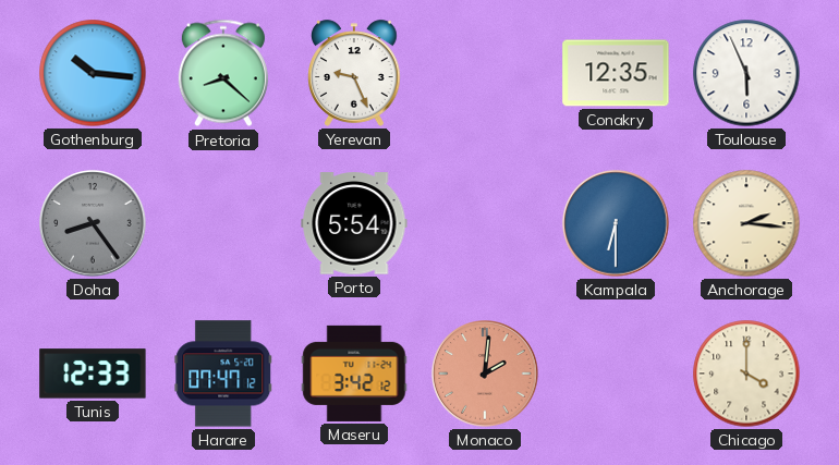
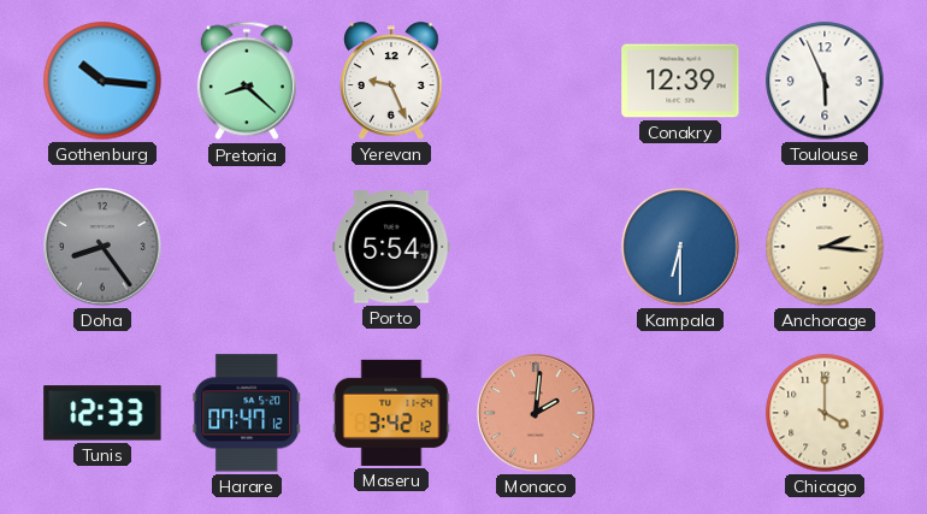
Conakry: 12:35 -> 12:39
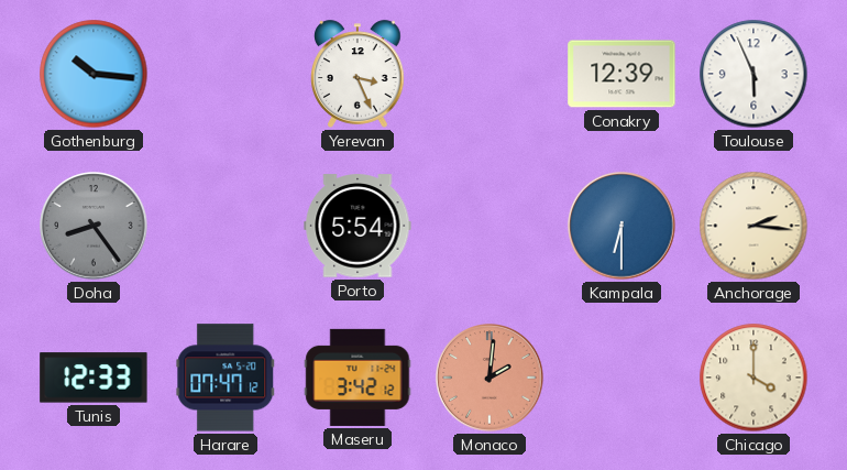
Pretoria: 8:22 -> none
Yerevan: 9:26 -> 3:26
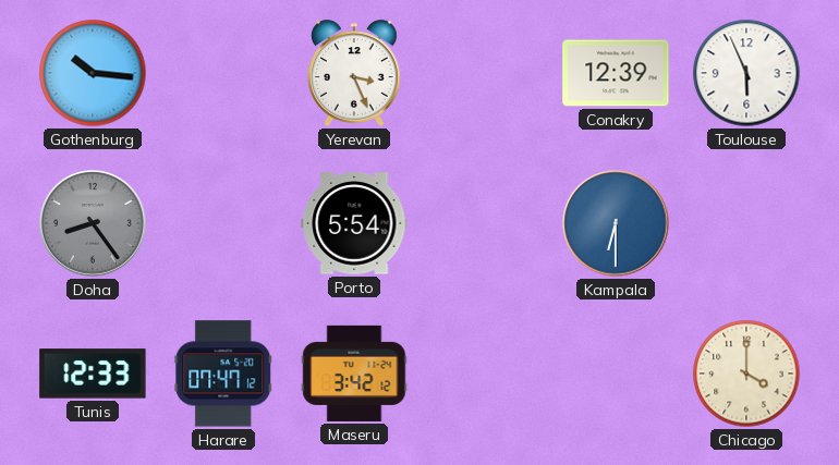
Anchorage: 2:16 -> none
Monaco: 2:01 -> none
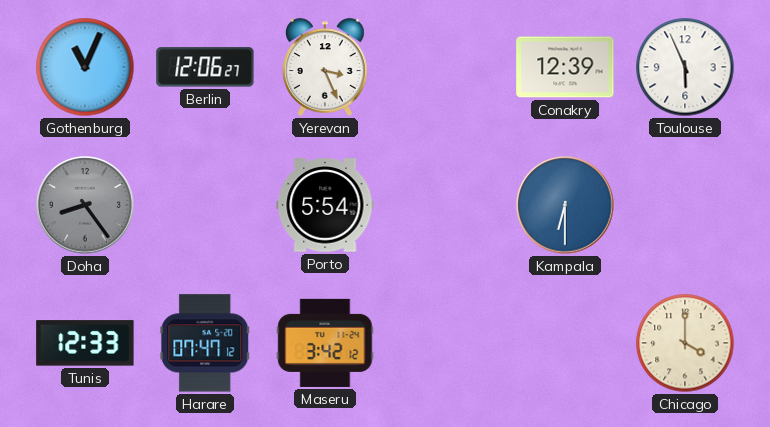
Gothenburg: 10:16 -> 11:04
Berlin: none -> 12:06
